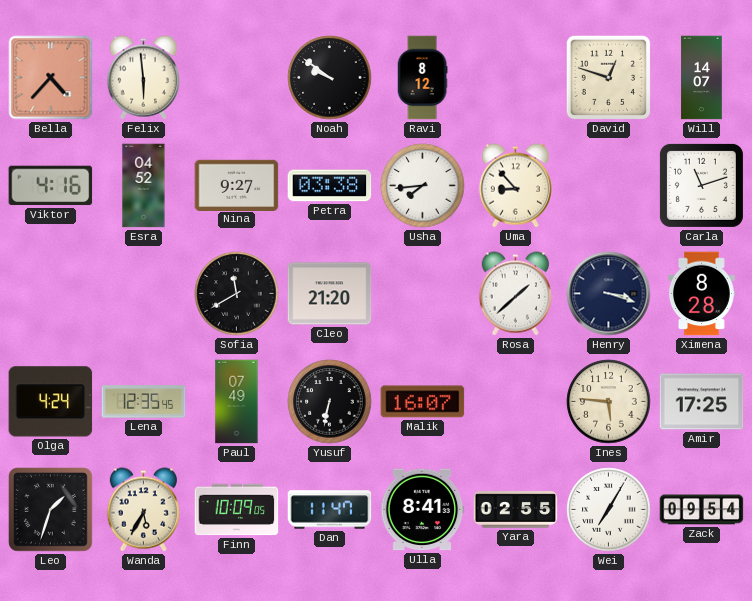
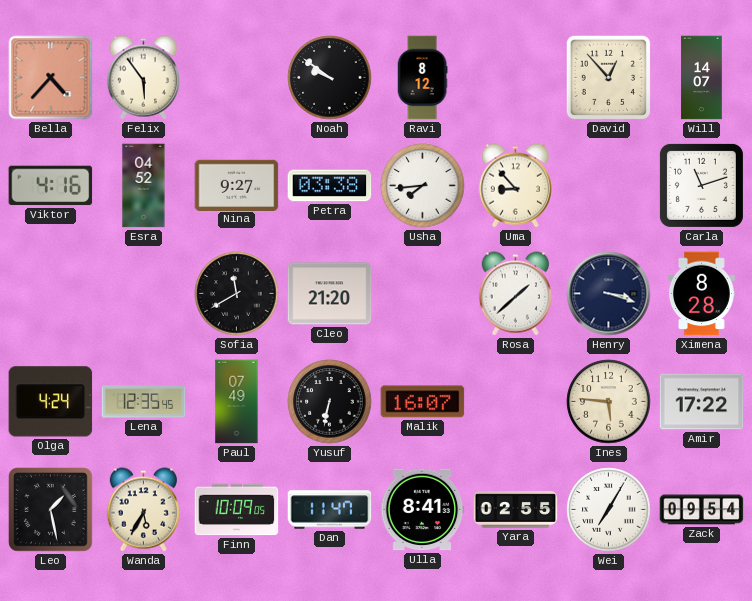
Felix: 5:59 -> 5:54
David: 12:48 -> 12:53
Amir: 17:25 -> 17:22
Leo: 1:33 -> 1:28
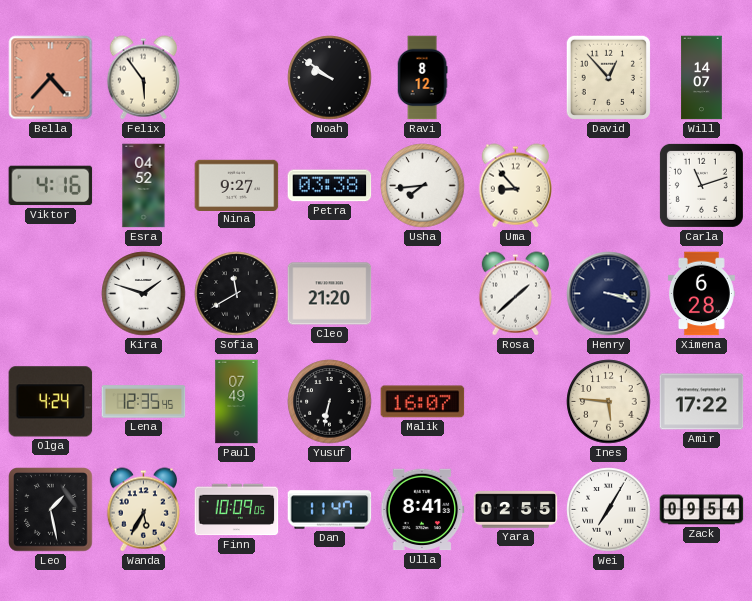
Kira: none -> 1:48
Ximena: 8:28 -> 6:28
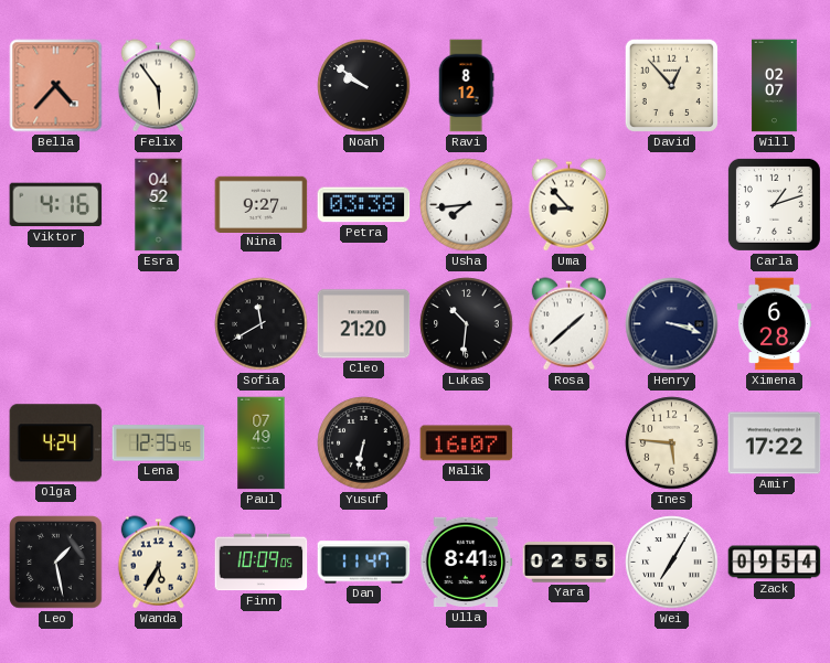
Will: 14:07 -> 02:07
Carla: 11:12 -> 1:12
Kira: 1:48 -> none
Lukas: none -> 10:31
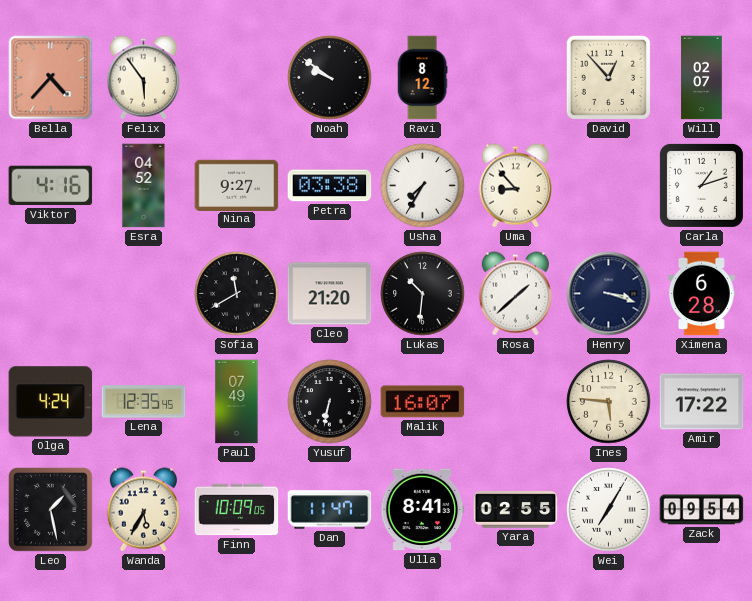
Usha: 7:44 -> 7:35
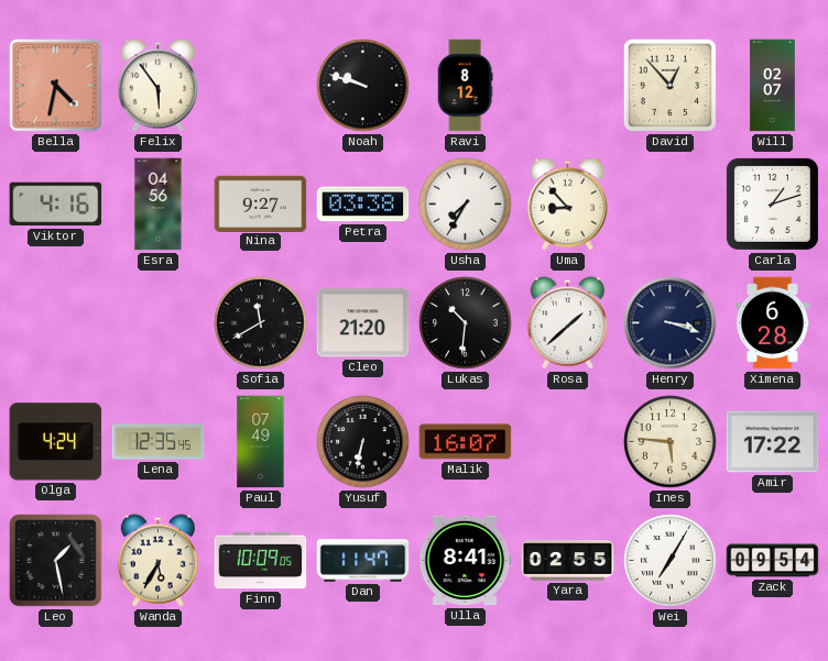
Bella: 4:37 -> 4:32
Noah: 9:51 -> 9:48
Esra: 04:52 -> 04:56
